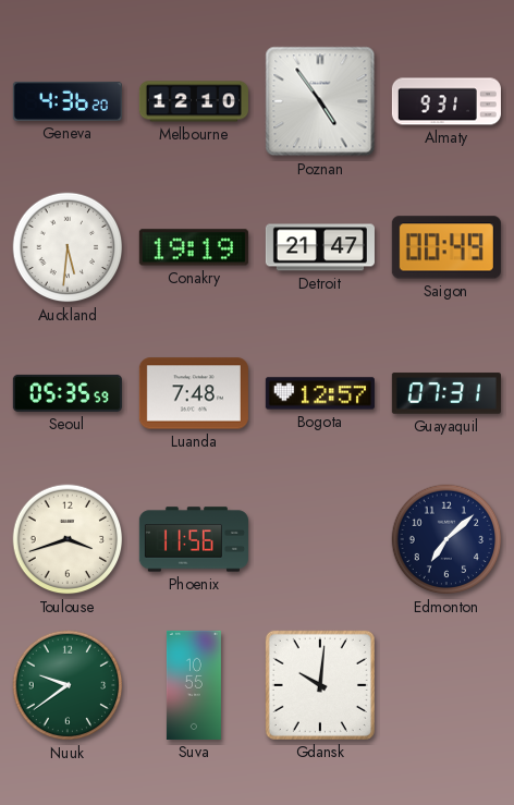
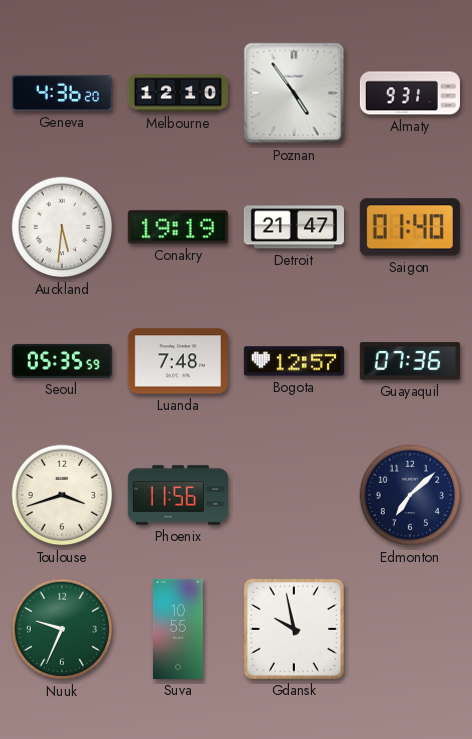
Saigon: 00:49 -> 01:40
Guayaquil: 07:31 -> 07:36
Nuuk: 9:39 -> 9:34
Gdansk: 10:01 -> 9:58
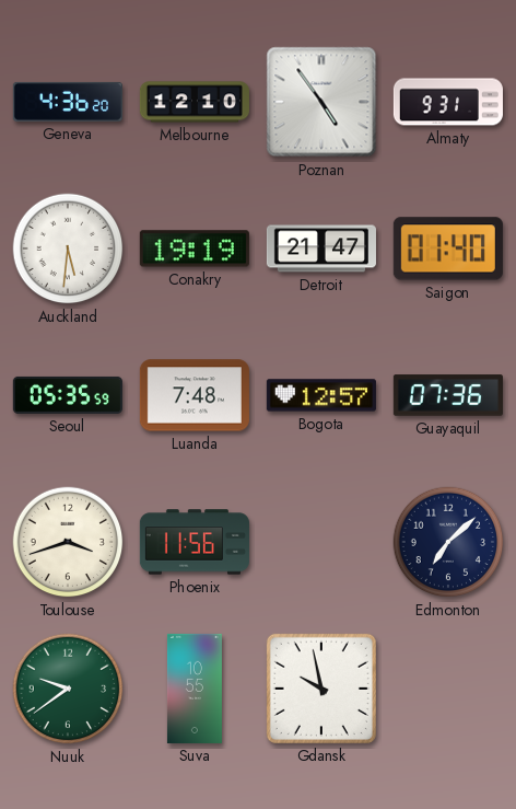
Nuuk: 9:34 -> 9:39
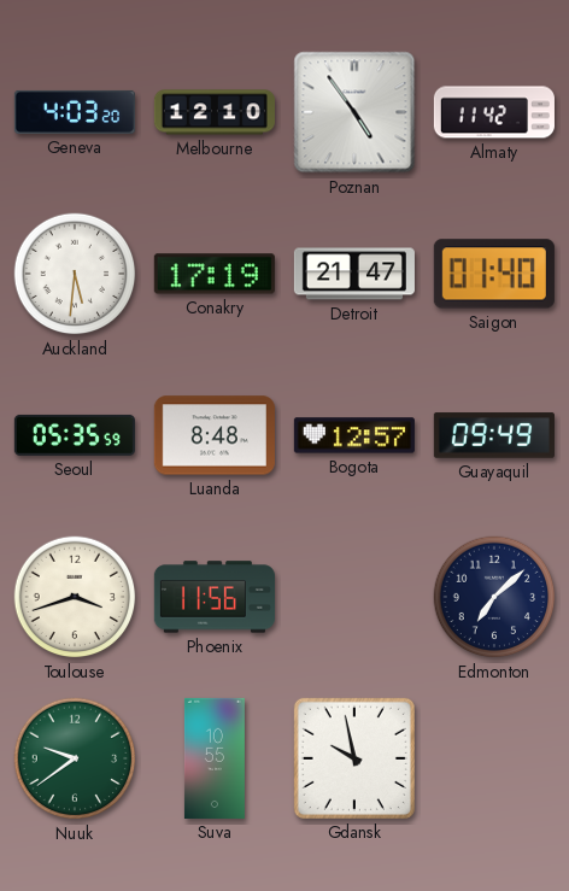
Geneva: 4:36 -> 4:03
Almaty: 9:31 -> 11:42
Conakry: 19:19 -> 17:19
Luanda: 7:48 -> 8:48
Guayaquil: 07:36 -> 09:49
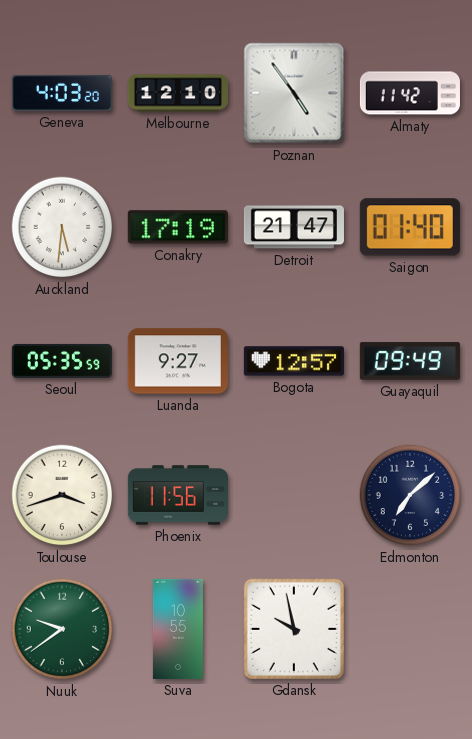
Luanda: 8:48 -> 9:27
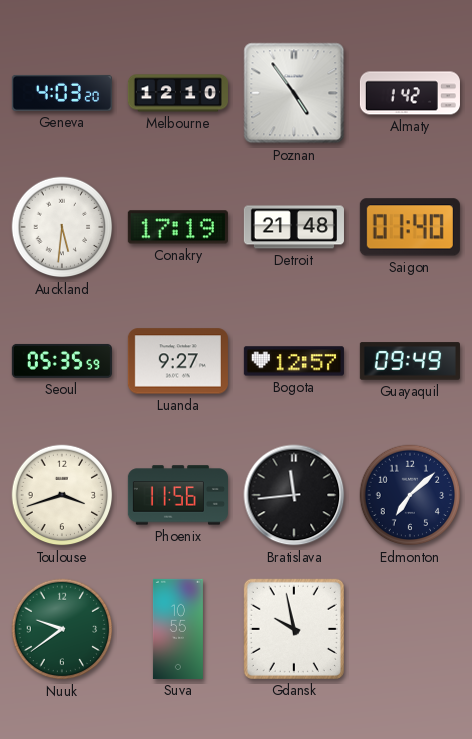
Almaty: 11:42 -> 1:42
Detroit: 21:47 -> 21:48
Bratislava: none -> 11:44
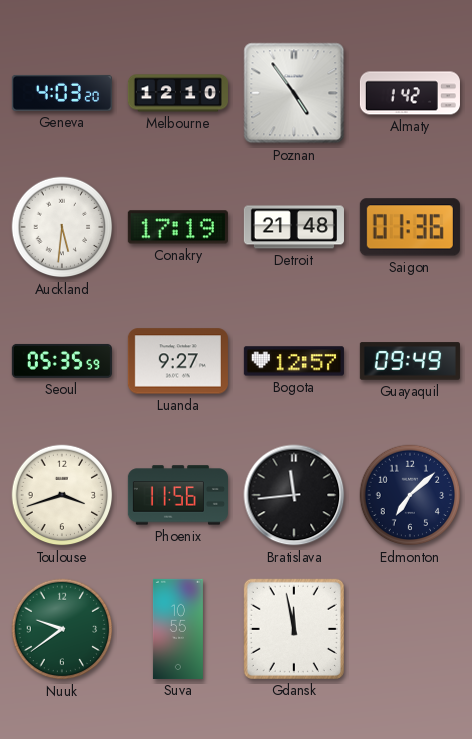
Saigon: 01:40 -> 01:36
Gdansk: 9:58 -> 11:58
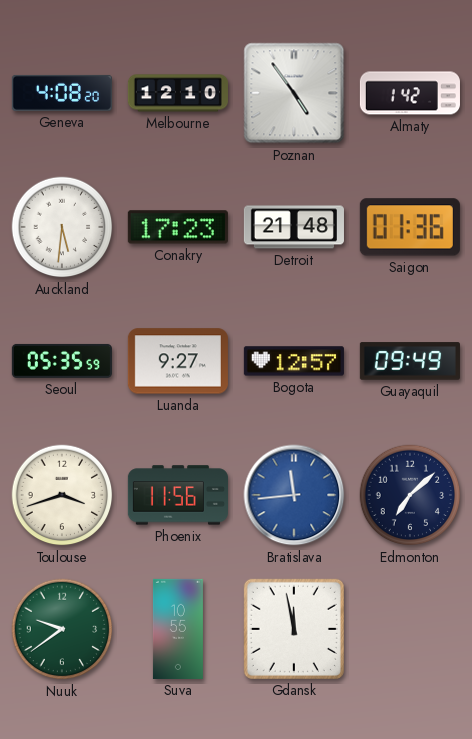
Geneva: 4:03 -> 4:08
Conakry: 17:19 -> 17:23
Bratislava dial: black -> blue
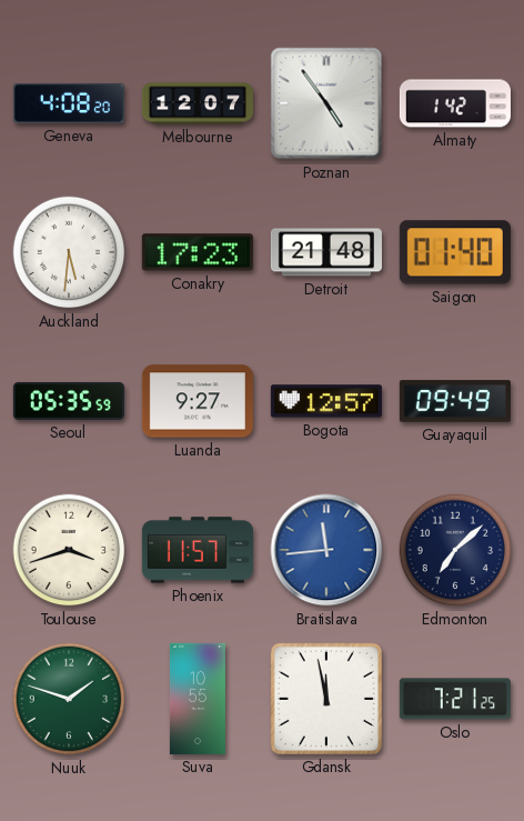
Melbourne: 12:10 -> 12:07
Saigon: 01:36 -> 01:40
Phoenix: 11:56 -> 11:57
Nuuk: 9:39 -> 1:48
Oslo: none -> 7:21
